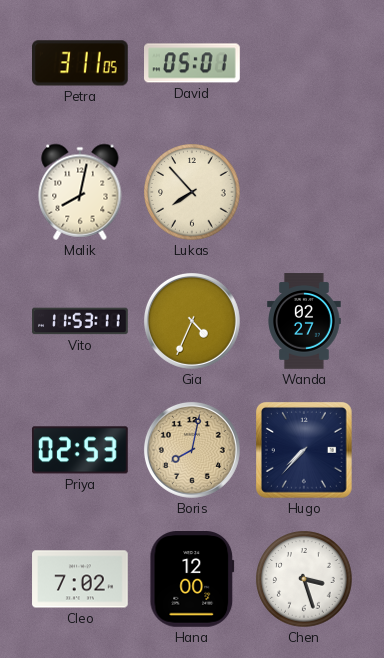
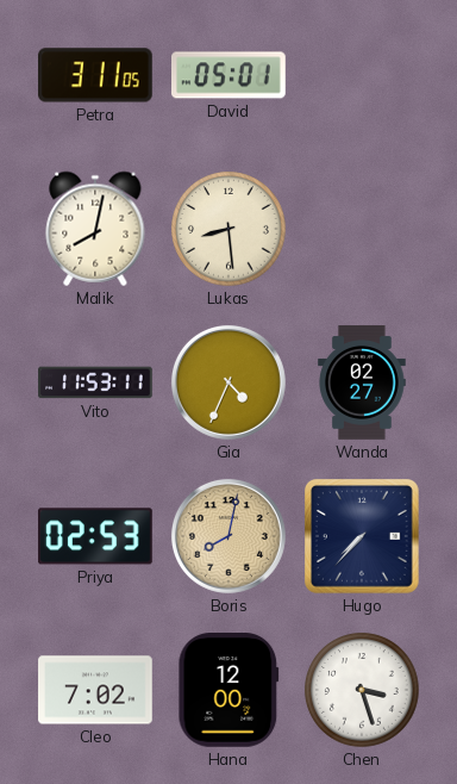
Lukas: 7:53 -> 8:29
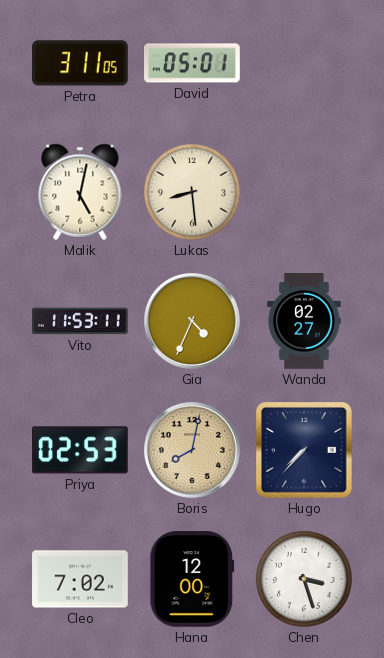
Malik: 8:02 -> 5:02
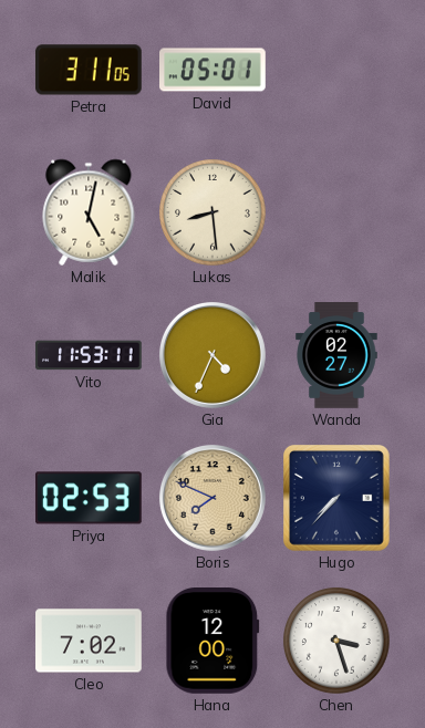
Boris: 8:02 -> 7:49
